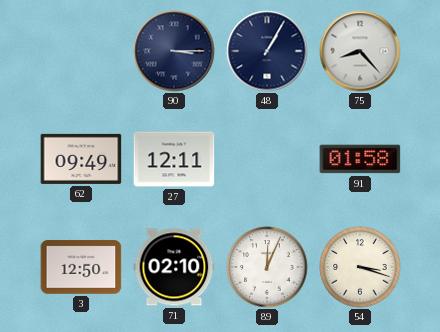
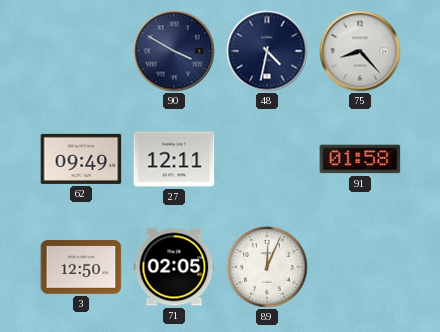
90: 3:15 -> 3:50
48: 1:05 -> 4:32
71: 02:10 -> 02:05
54: 3:18 -> none
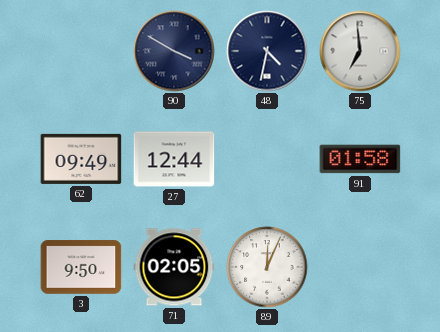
75: 8:23 -> 6:59
27: 12:11 -> 12:44
3: 12:50 -> 9:50
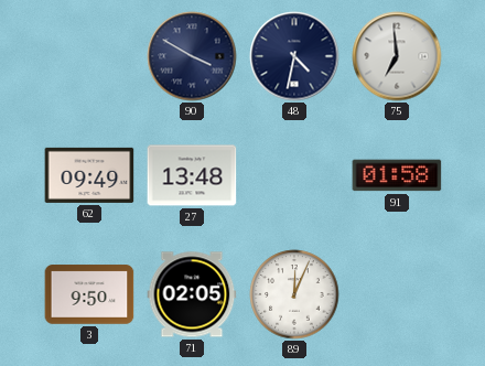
27: 12:44 -> 13:48
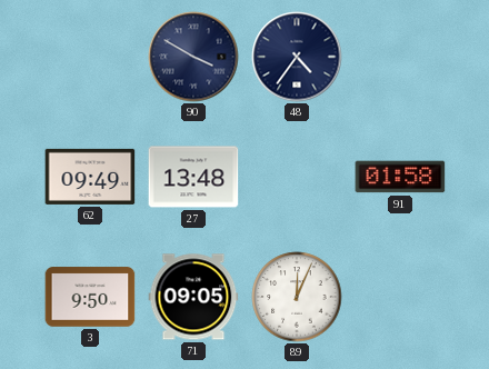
48: 4:32 -> 4:36
75: 6:59 -> none
71: 02:05 -> 09:05
